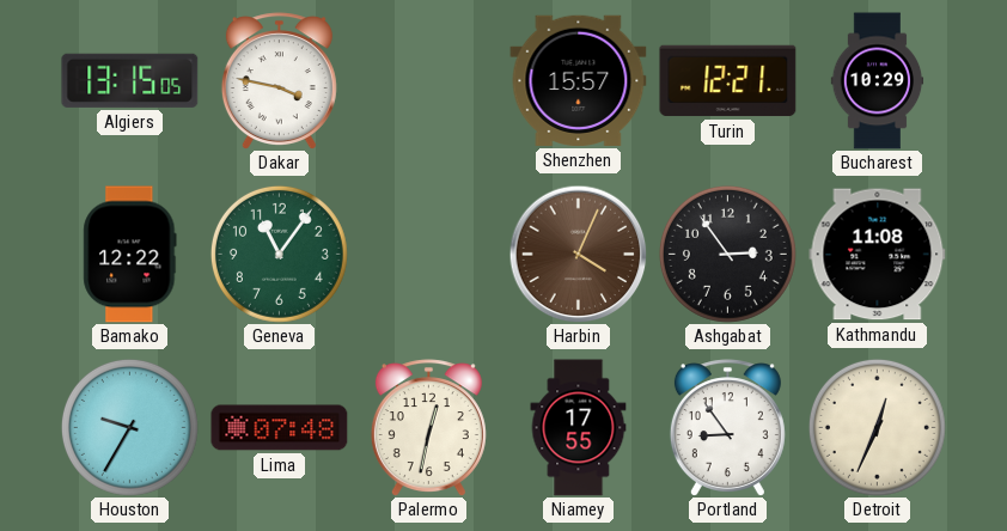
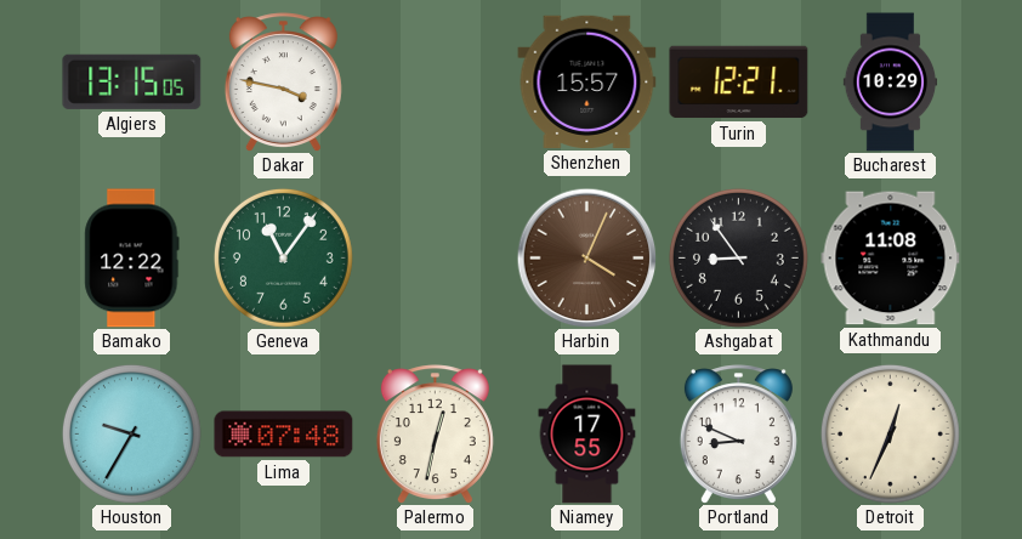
Ashgabat: 2:54 -> 8:54
Portland: 8:54 -> 8:49
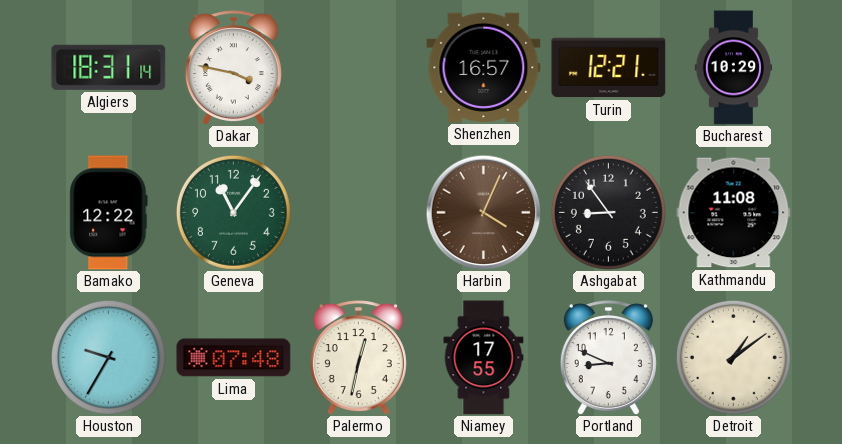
Algiers: 13:15 -> 18:31
Shenzhen: 15:57 -> 16:57
Detroit: 12:34 -> 1:09
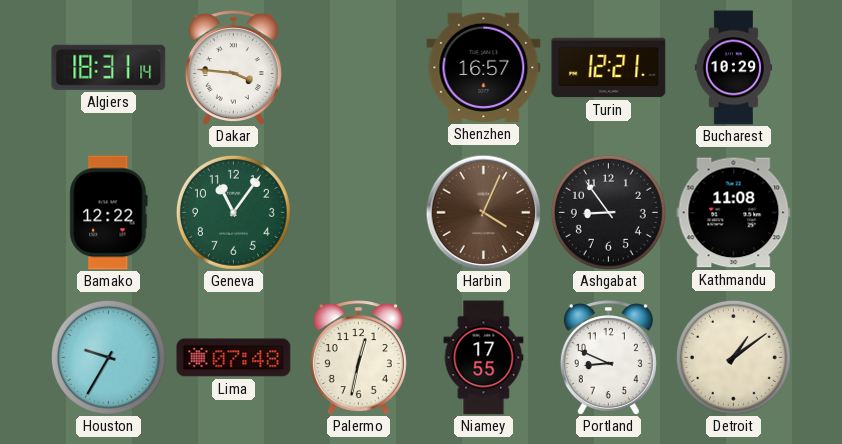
Dakar: 3:47 -> 3:46
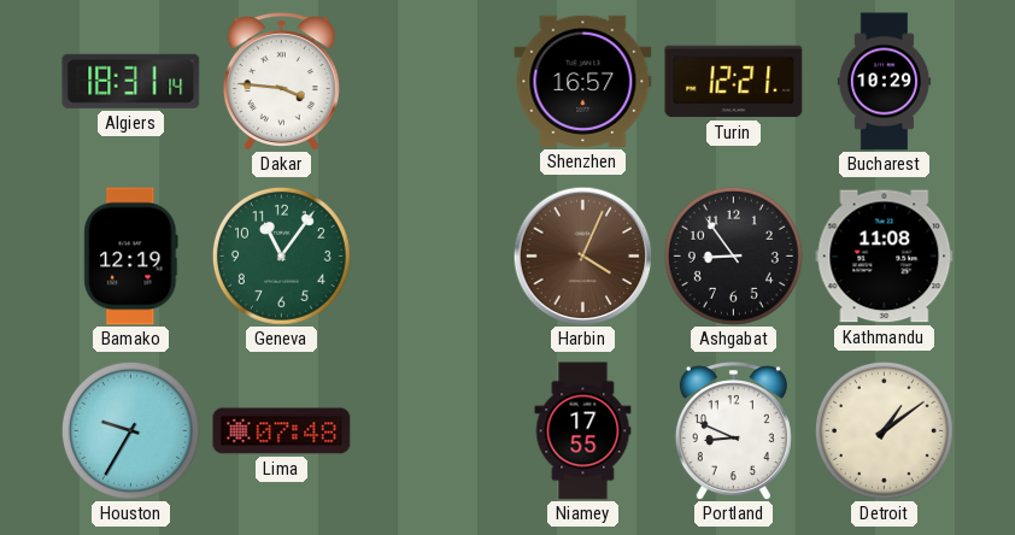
Bamako: 12:22 -> 12:19
Palermo: 12:32 -> none
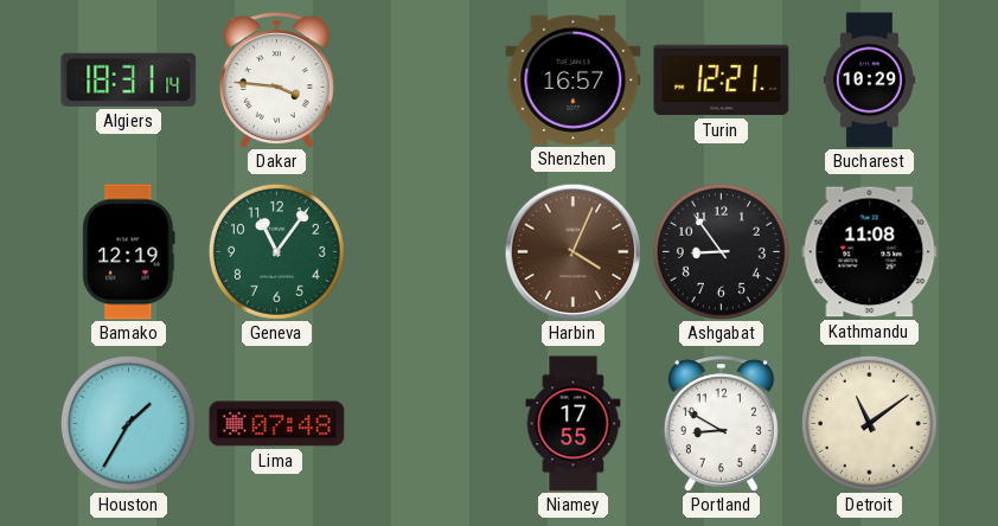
Houston: 9:35 -> 1:35
Portland: 8:49 -> 8:50
Detroit: 1:09 -> 11:09
